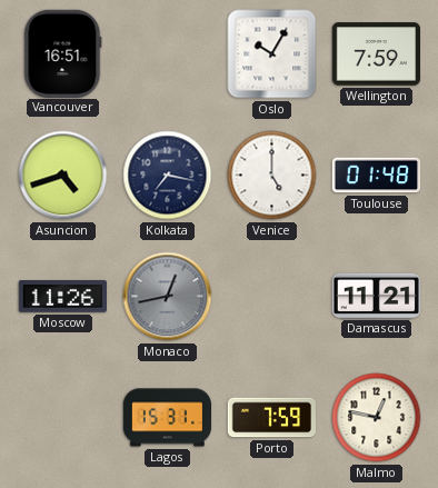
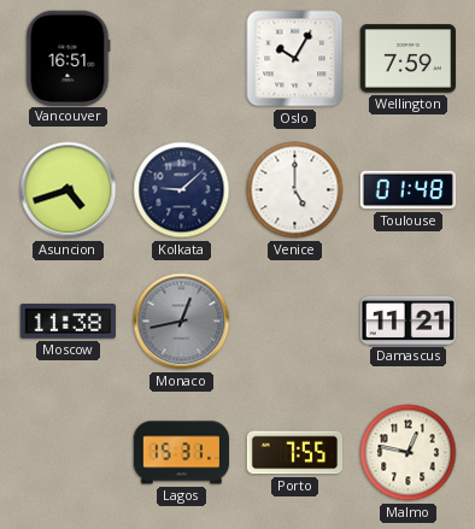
Kolkata: 7:17 -> 9:08
Moscow: 11:26 -> 11:38
Porto: 7:59 -> 7:55
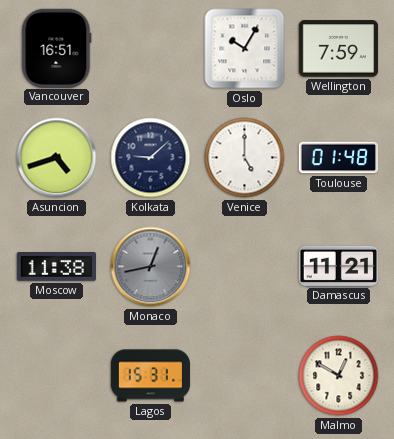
Porto: 7:55 -> none
Malmo: 12:47 -> 12:50
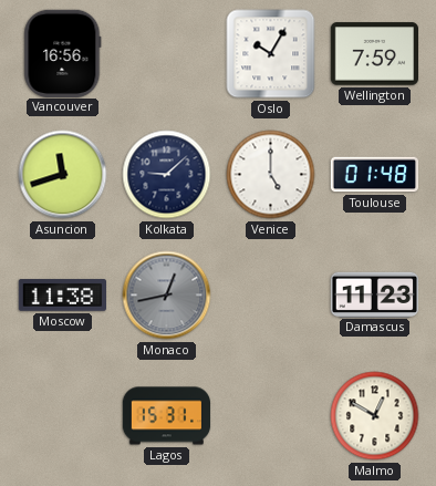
Vancouver: 16:51 -> 16:56
Asuncion: 4:42 -> 11:42
Damascus: 11:21 -> 11:23
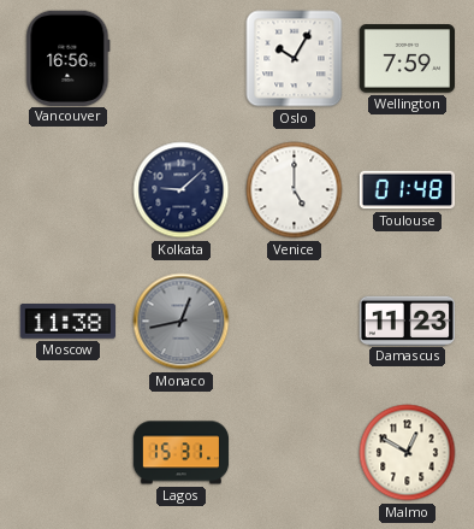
Asuncion: 11:42 -> none
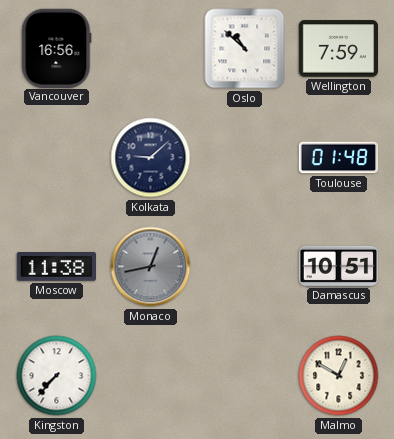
Oslo: 10:05 -> 10:52
Venice: 5:00 -> none
Damascus: 11:23 -> 10:51
Kingston: none -> 7:37
Lagos: 15:31 -> none
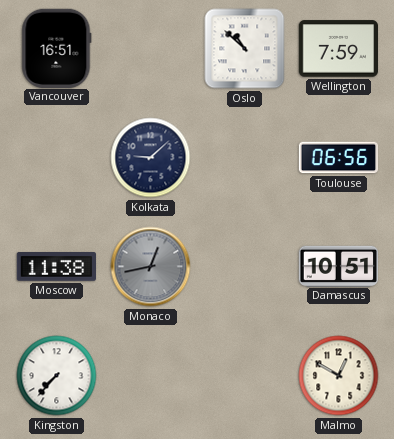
Vancouver: 16:56 -> 16:51
Toulouse: 01:48 -> 06:56
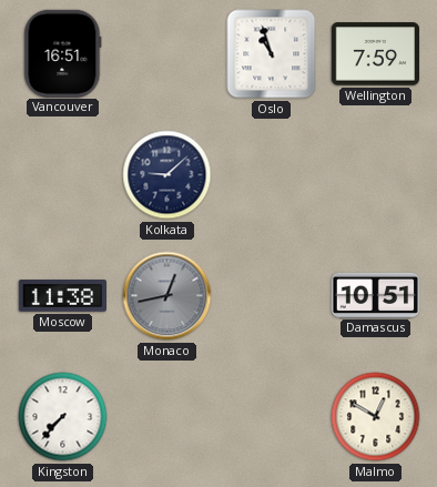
Oslo: 10:52 -> 10:57
Toulouse: 06:56 -> none
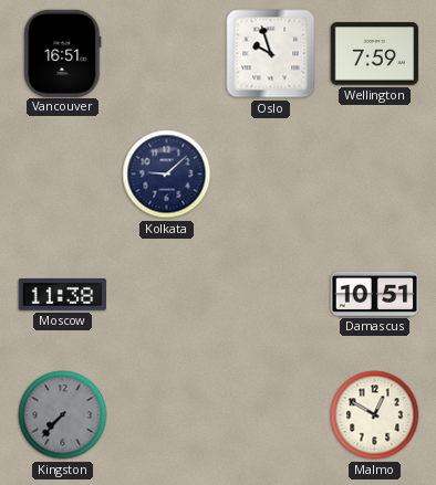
Oslo: 10:57 -> 9:57
Monaco: 12:43 -> none
Kingston dial: white -> grey
